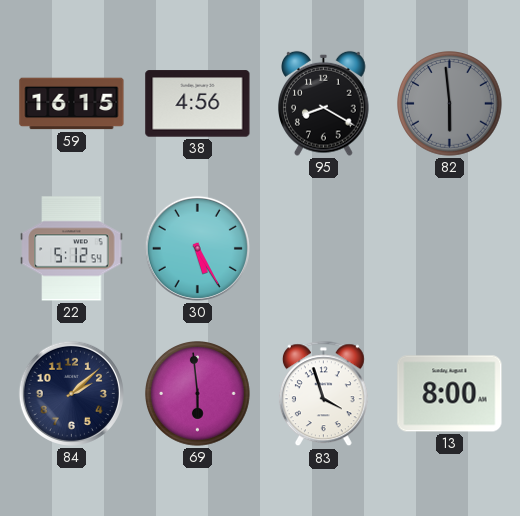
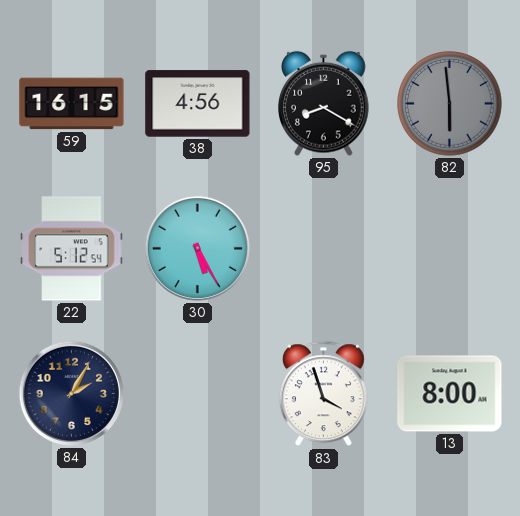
84: 2:08 -> 2:05
69: 5:59 -> none
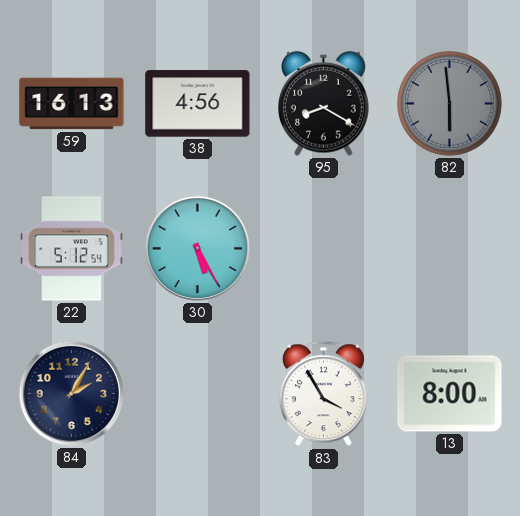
59: 16:15 -> 16:13
83: 3:57 -> 3:55
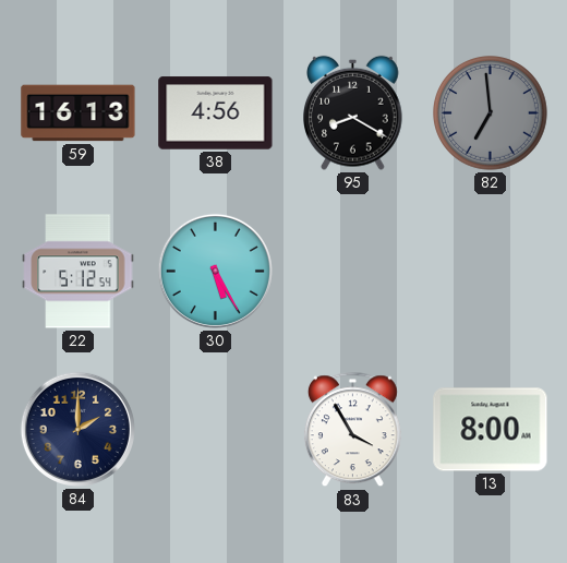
82: 5:59 -> 6:59
84: 2:05 -> 2:00
